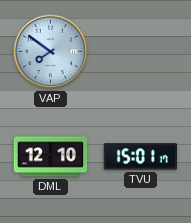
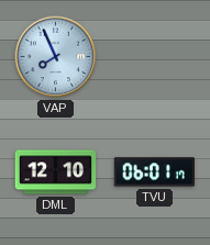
VAP: 7:51 -> 7:56
TVU: 15:01 -> 06:01
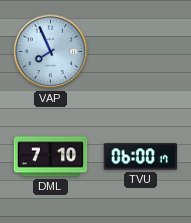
DML: 12:10 -> 7:10
TVU: 06:01 -> 06:00
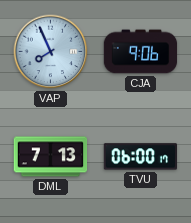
CJA: none -> 9:06
DML: 7:10 -> 7:13
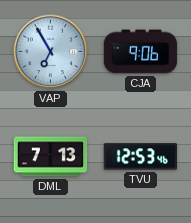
VAP: 7:56 -> 6:55
TVU: 06:00 -> 12:53
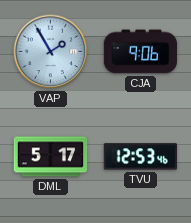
VAP: 6:55 -> 1:55
DML: 7:13 -> 5:17
